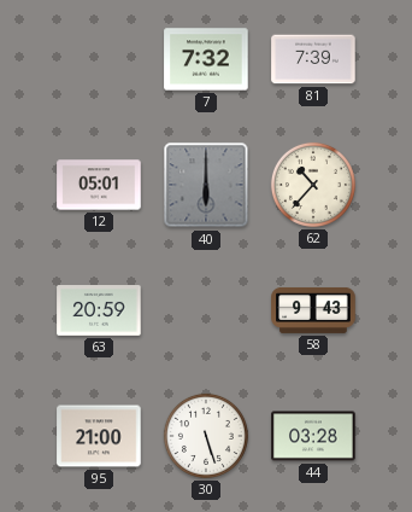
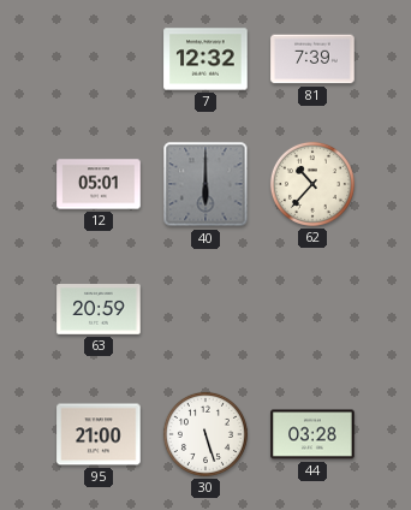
7: 7:32 -> 12:32
58: 9:43 -> none
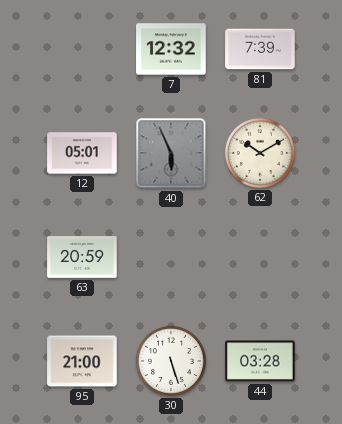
40: 6:00 -> 5:56
62: 10:37 -> 10:10
